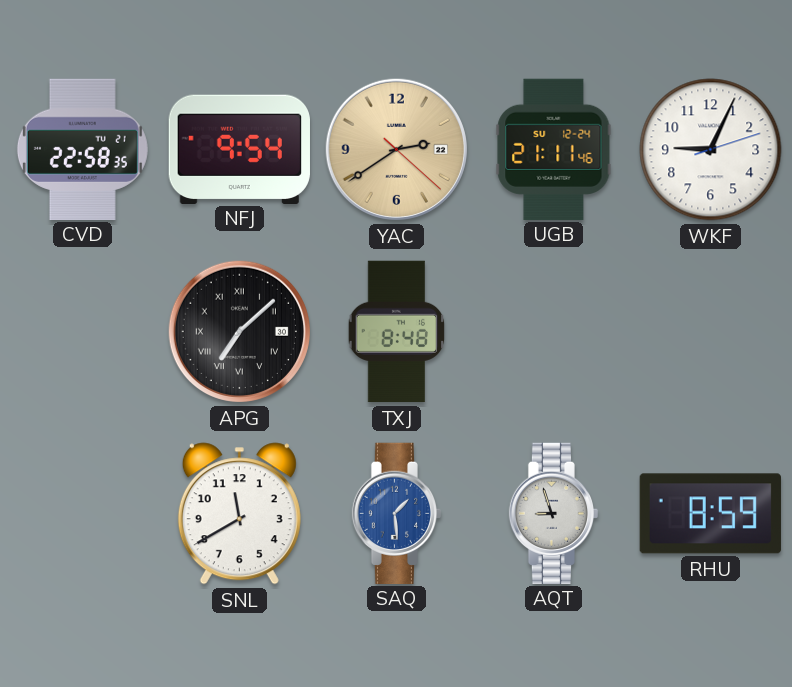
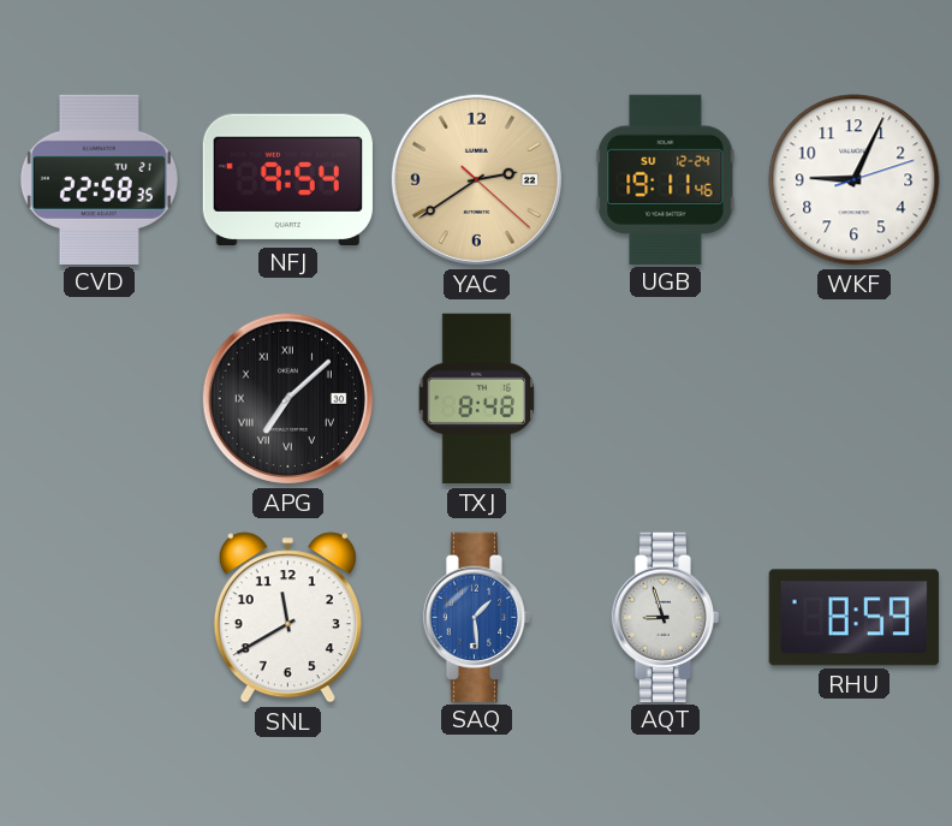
UGB: 21:11 -> 19:11
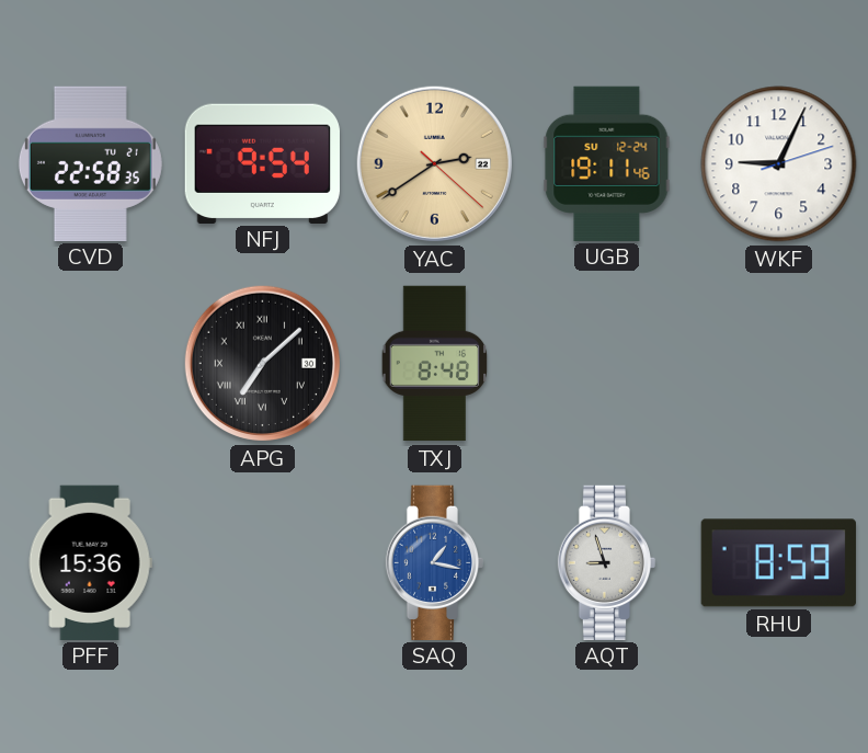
PFF: none -> 15:36
SNL: 11:40 -> none
SAQ: 1:29 -> 1:17
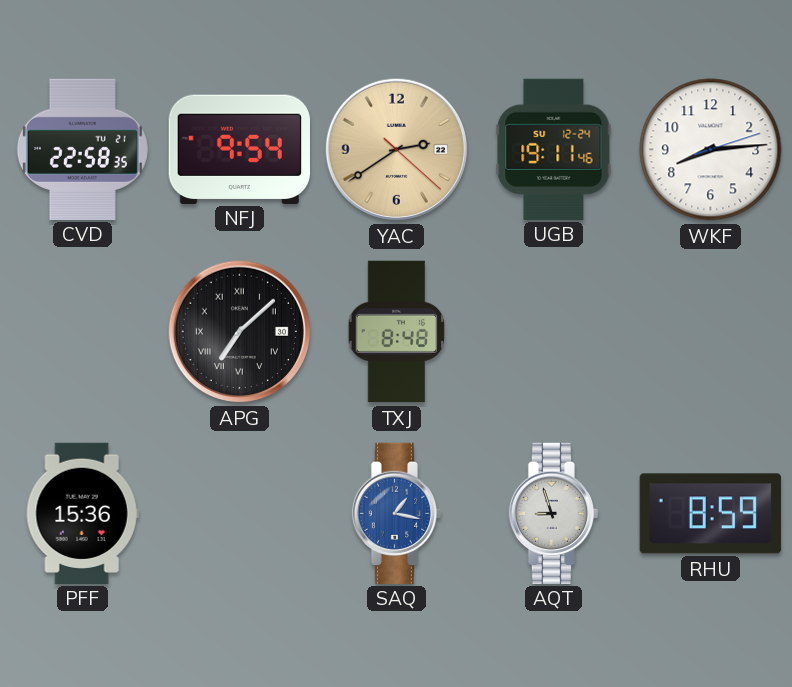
WKF: 9:04 -> 8:14
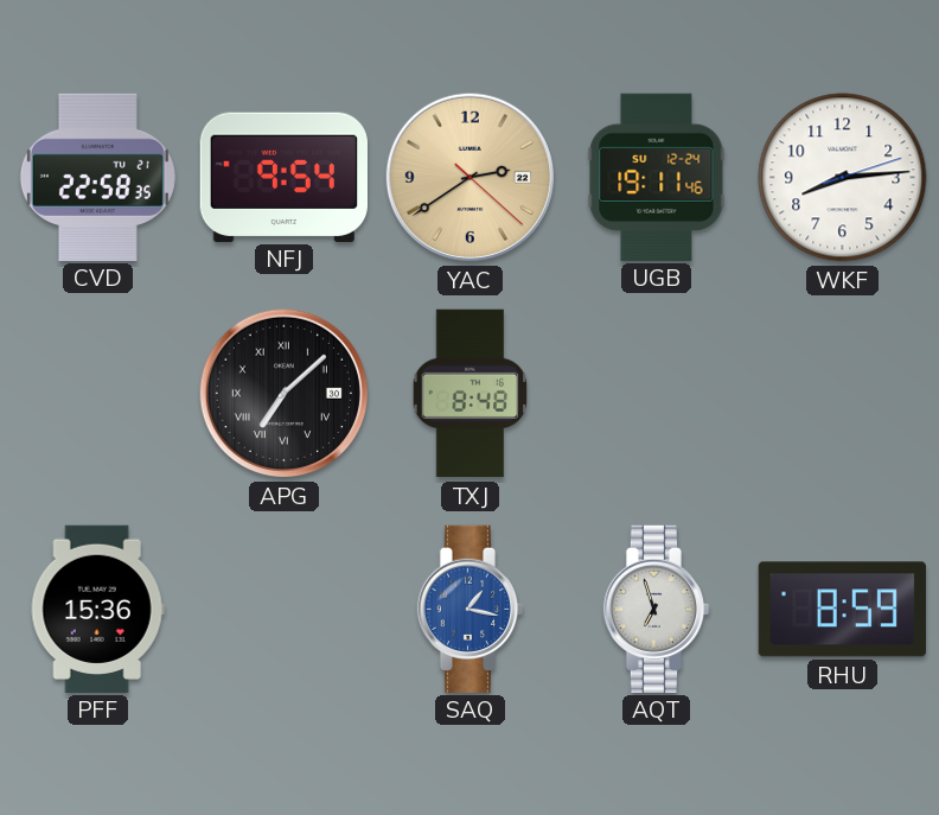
AQT: 8:57 -> 6:57
